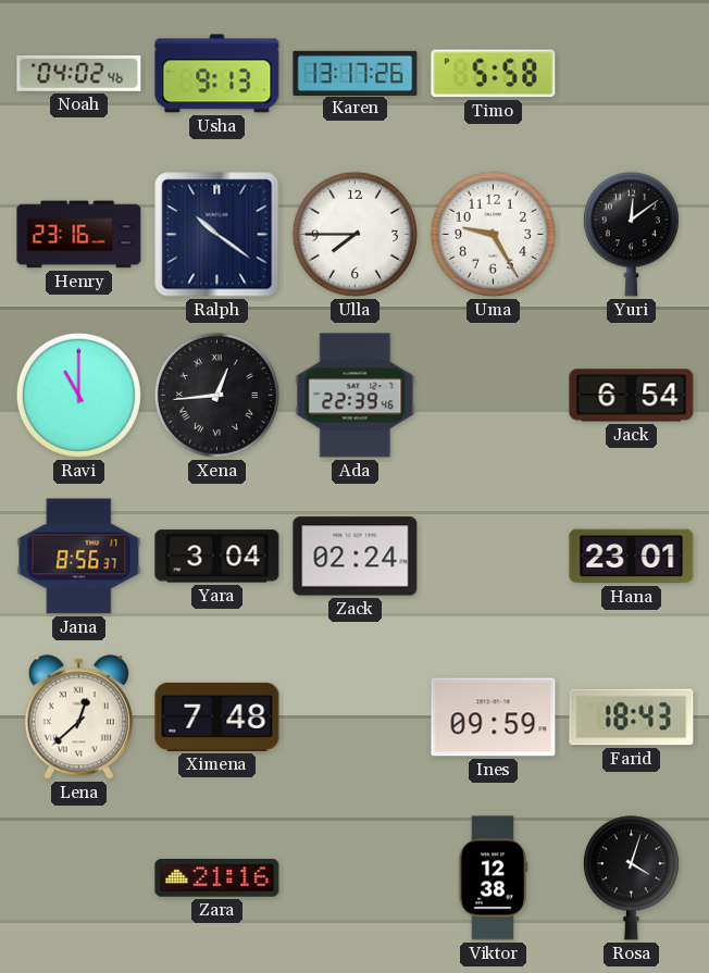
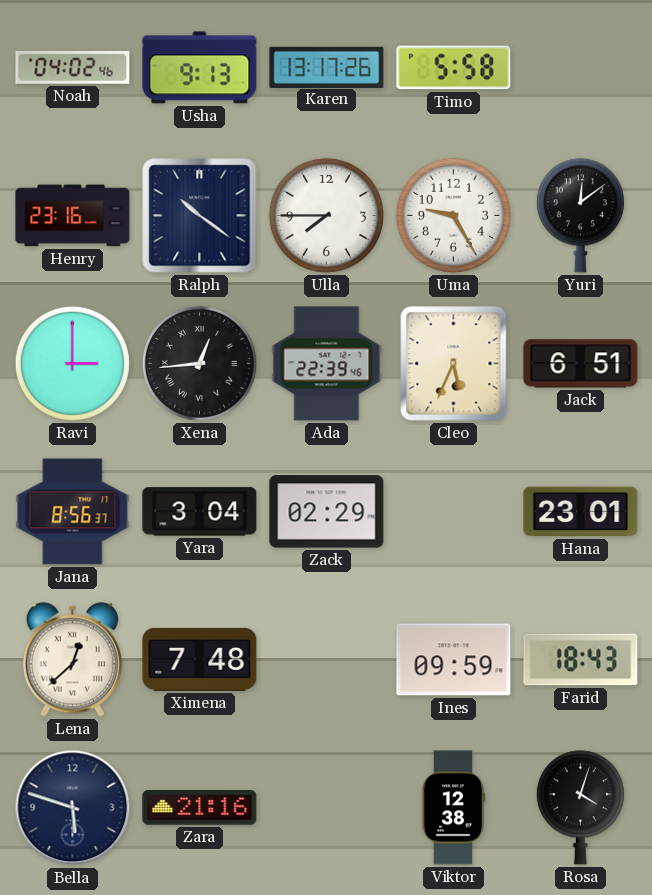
Ravi: 11:00 -> 3:00
Cleo: none -> 5:34
Jack: 6:54 -> 6:51
Zack: 02:24 -> 02:29
Bella: none -> 5:48
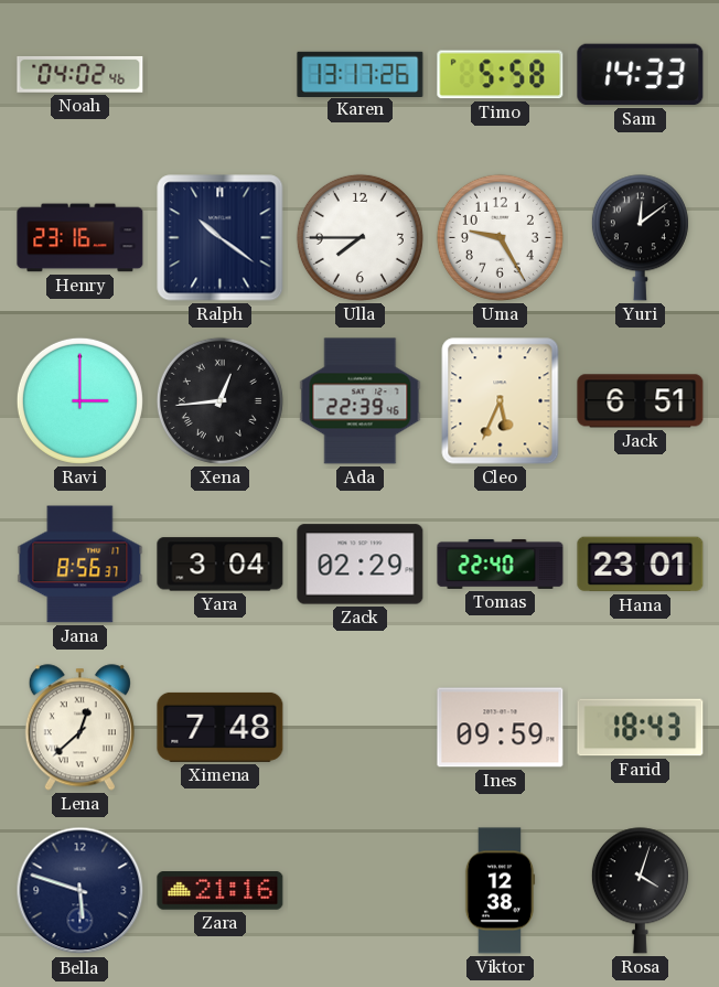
Usha: 9:13 -> none
Sam: none -> 14:33
Tomas: none -> 22:40
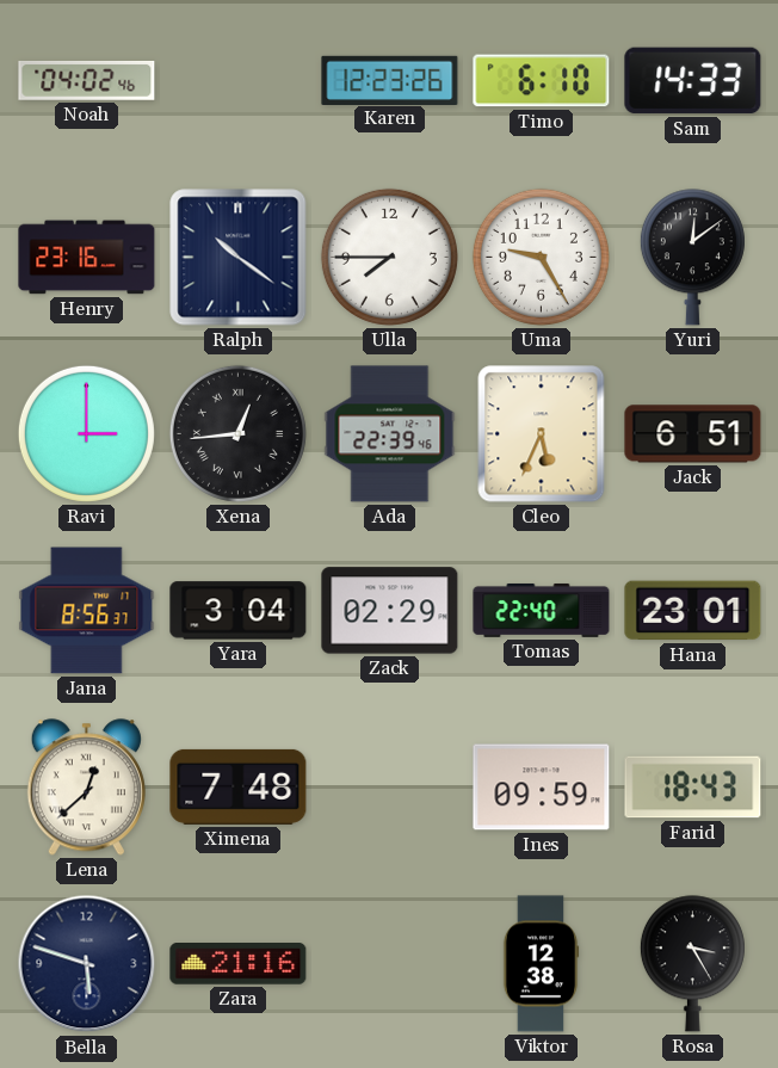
Karen: 13:17 -> 12:23
Timo: 5:58 -> 6:10
Rosa: 4:03 -> 3:25
